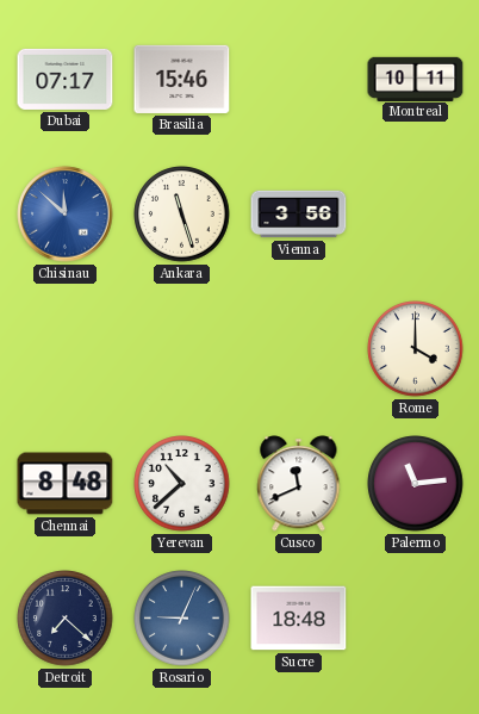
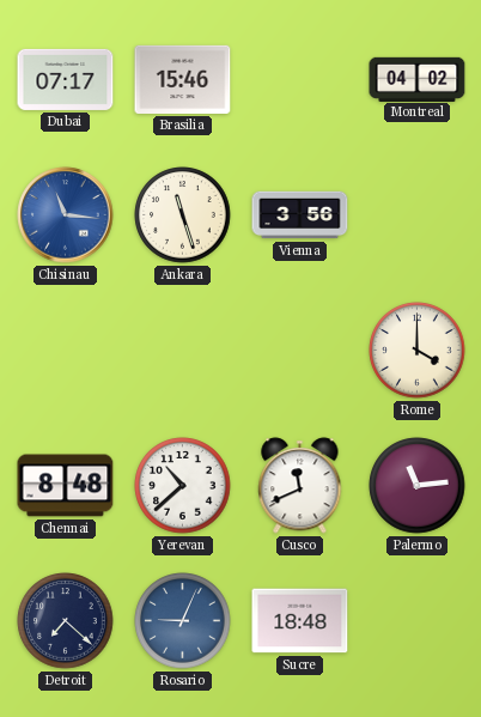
Montreal: 10:11 -> 04:02
Chisinau: 11:52 -> 11:16
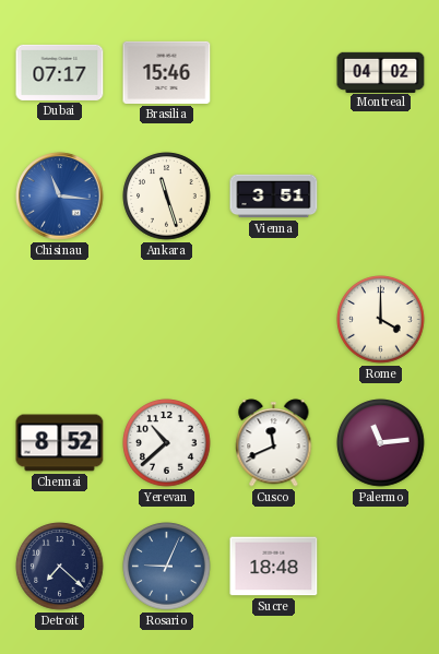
Vienna: 3:56 -> 3:51
Chennai: 8:48 -> 8:52
